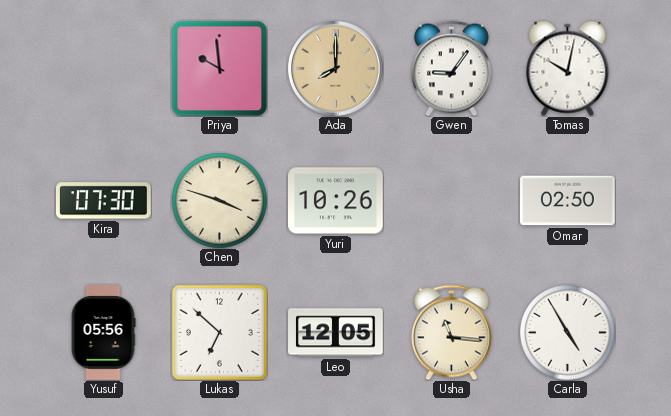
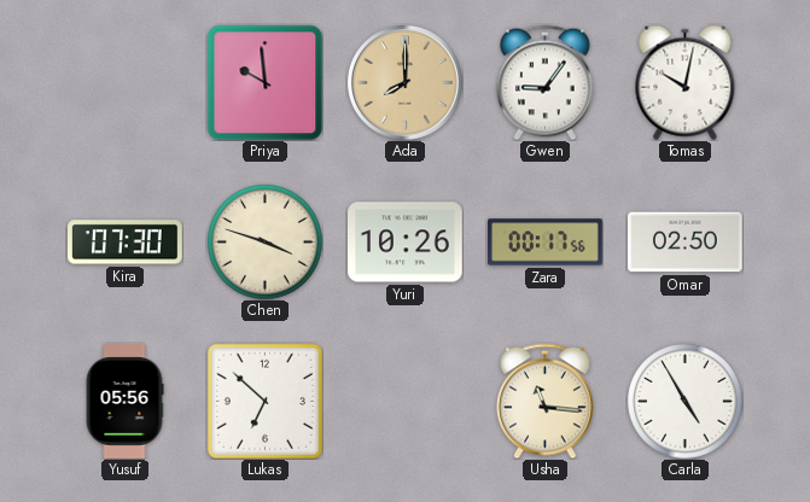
Zara: none -> 00:17
Leo: 12:05 -> none
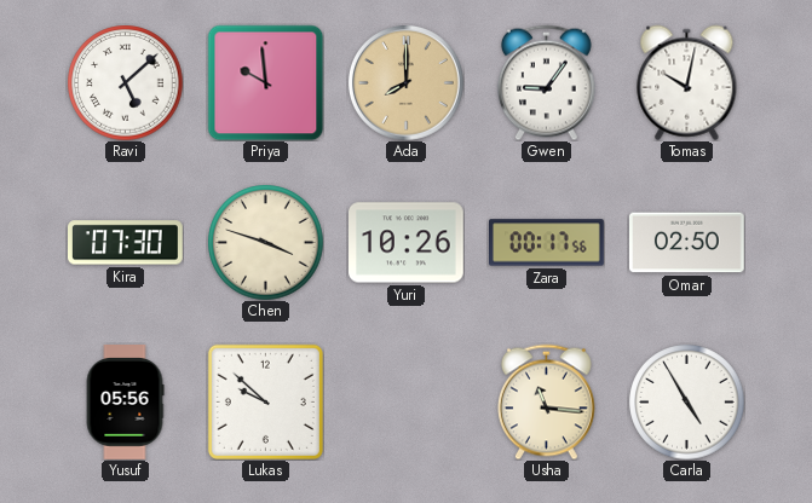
Ravi: none -> 5:08
Lukas: 6:52 -> 9:52
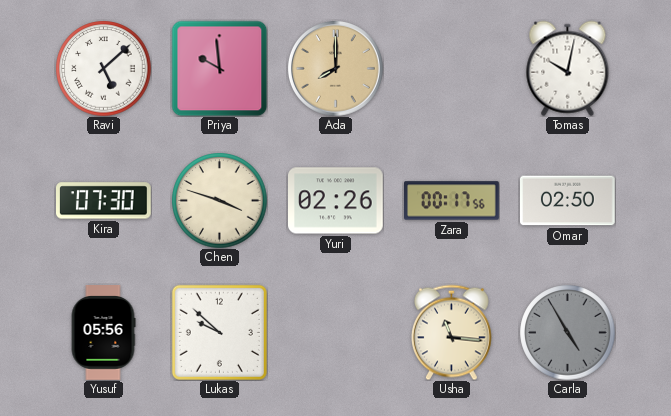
Gwen: 9:06 -> none
Yuri: 10:26 -> 02:26
Carla dial: white -> grey
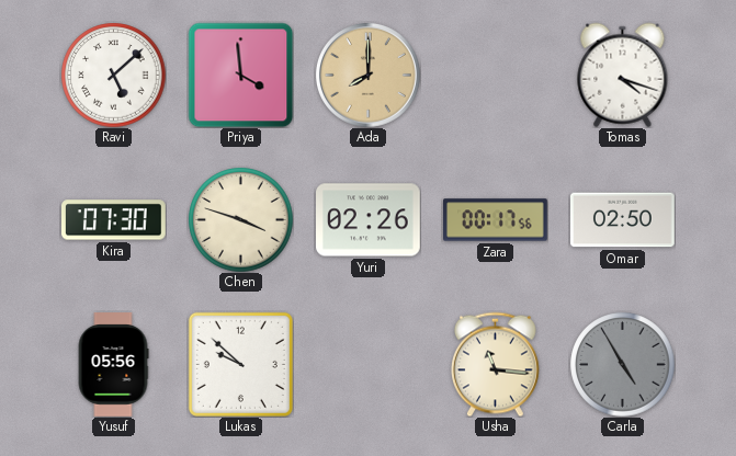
Priya: 9:59 -> 3:59
Tomas: 10:02 -> 4:18
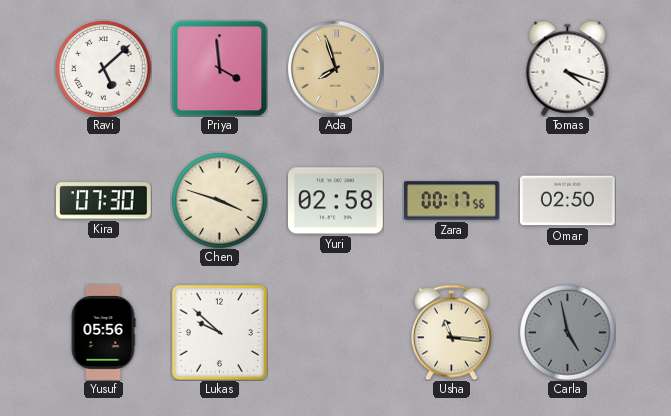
Ada: 8:00 -> 7:57
Yuri: 02:26 -> 02:58
Carla: 4:55 -> 4:58
